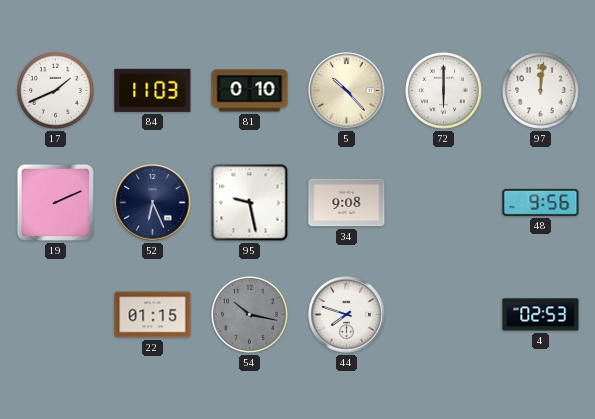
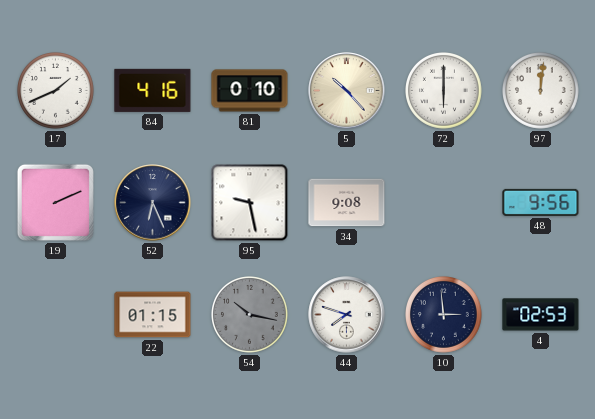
84: 11:03 -> 4:16
10: none -> 2:59
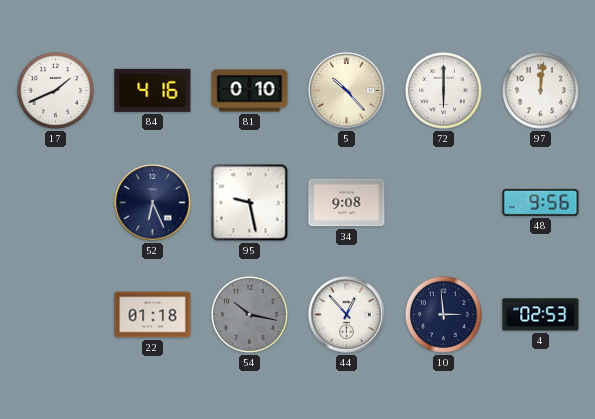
19: 2:11 -> none
22: 01:15 -> 01:18
44: 7:48 -> 12:53
